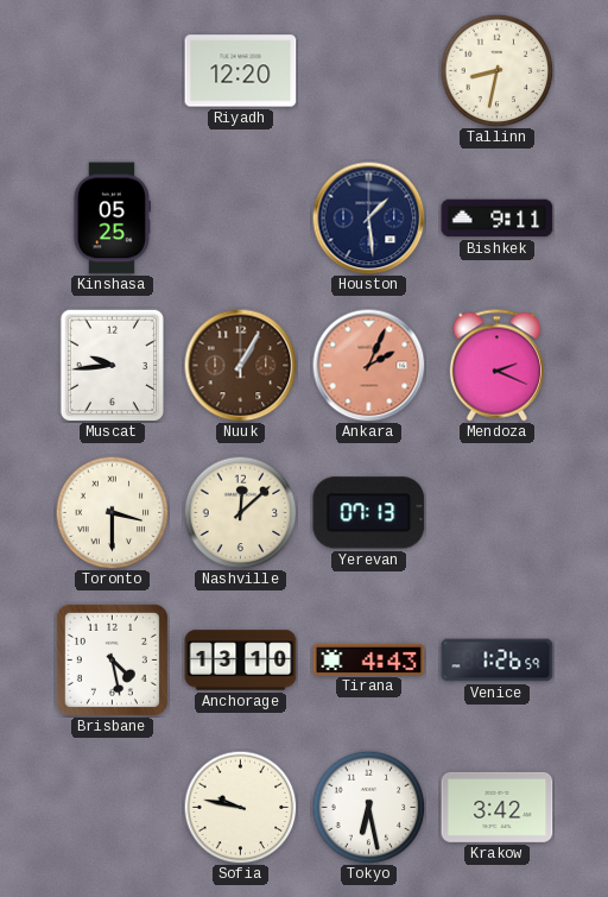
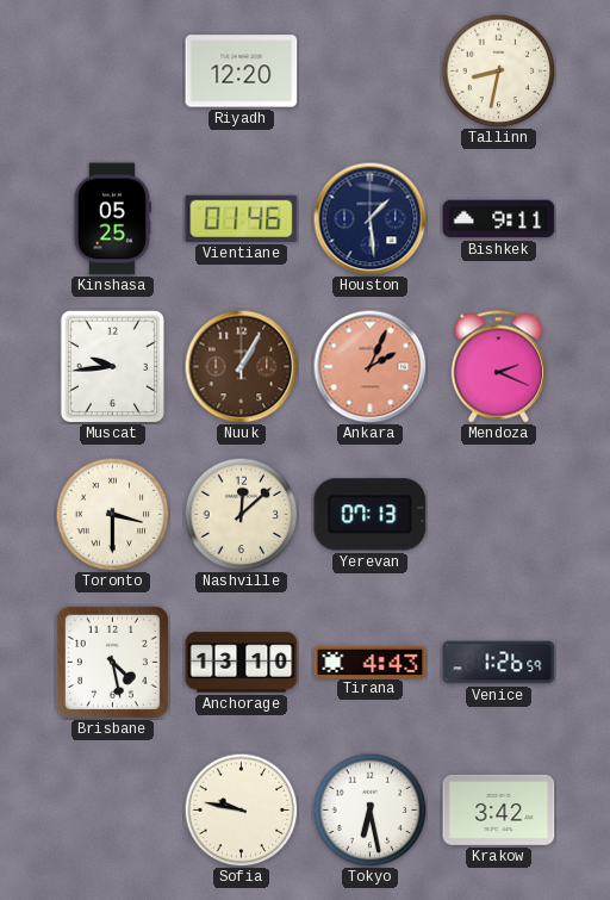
Vientiane: none -> 01:46
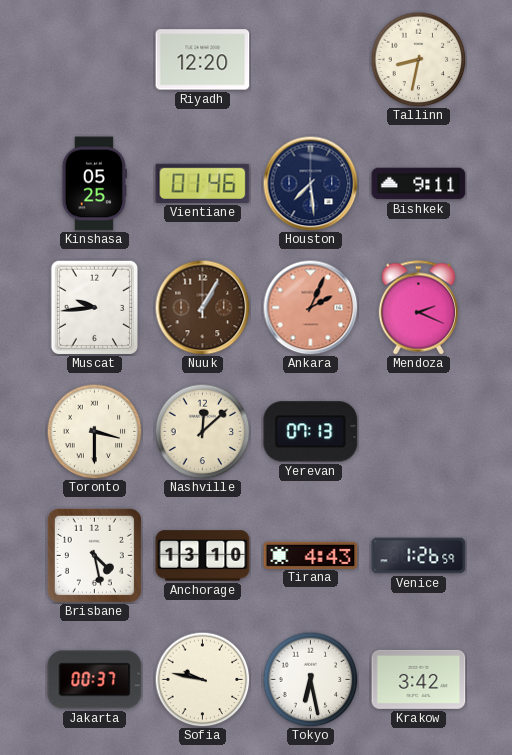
Houston: 1:29 -> 7:29
Jakarta: none -> 00:37
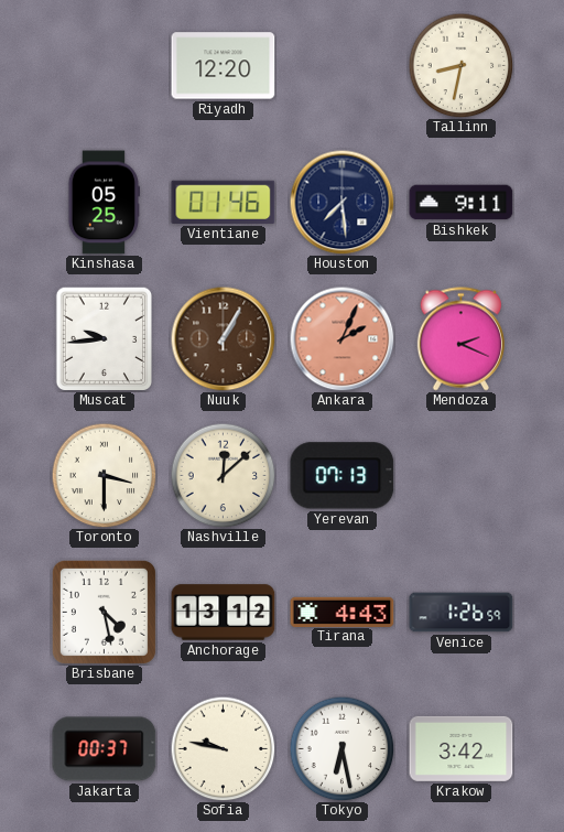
Anchorage: 13:10 -> 13:12
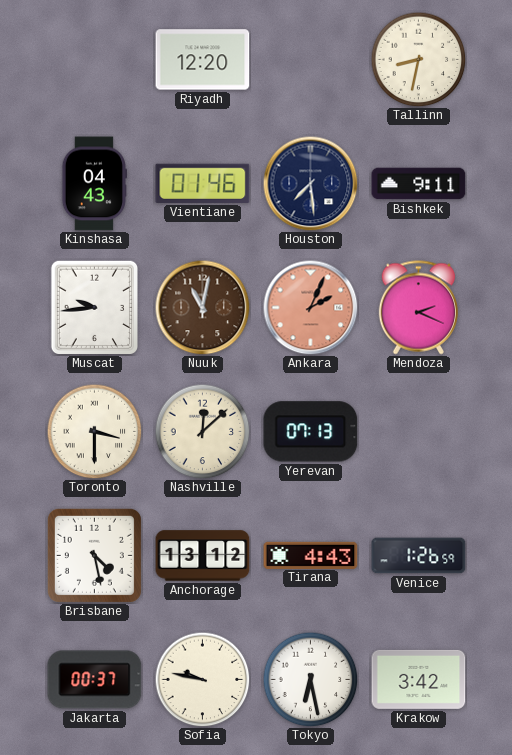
Kinshasa: 05:25 -> 04:43
Nuuk: 1:05 -> 11:02
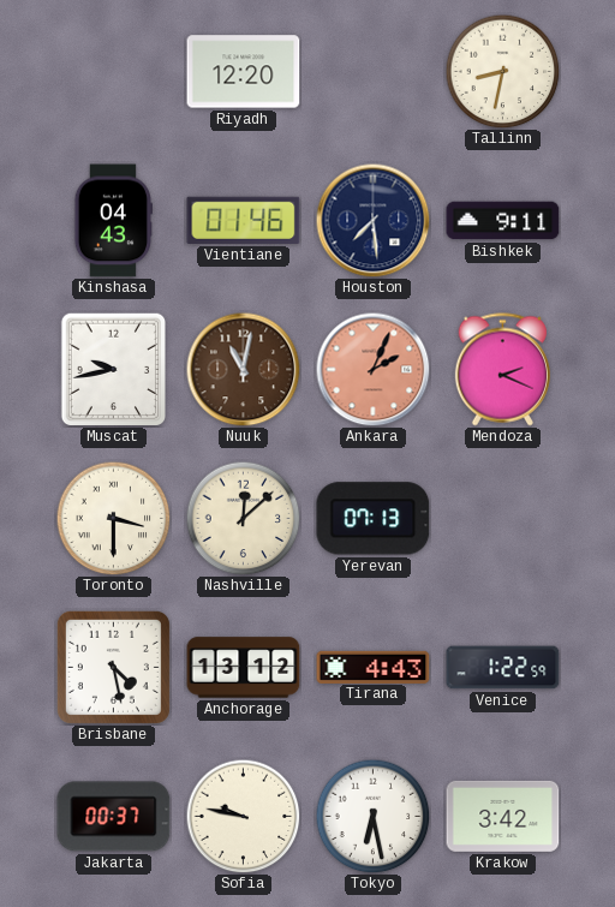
Muscat: 9:44 -> 9:43
Venice: 1:26 -> 1:22
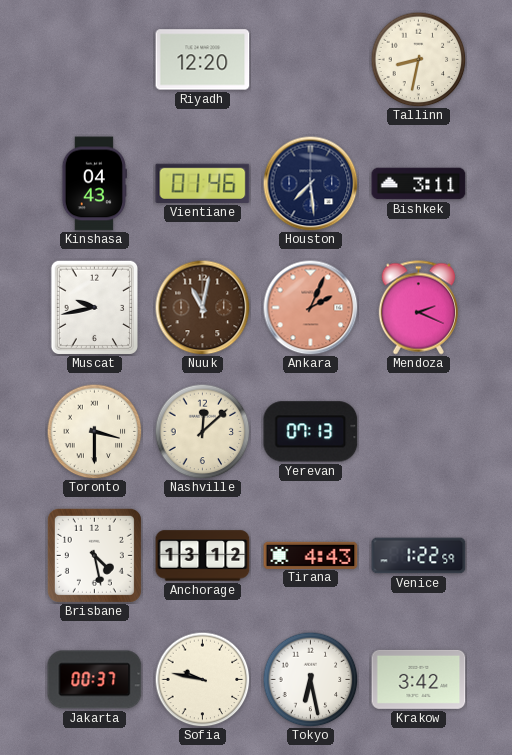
Bishkek: 9:11 -> 3:11
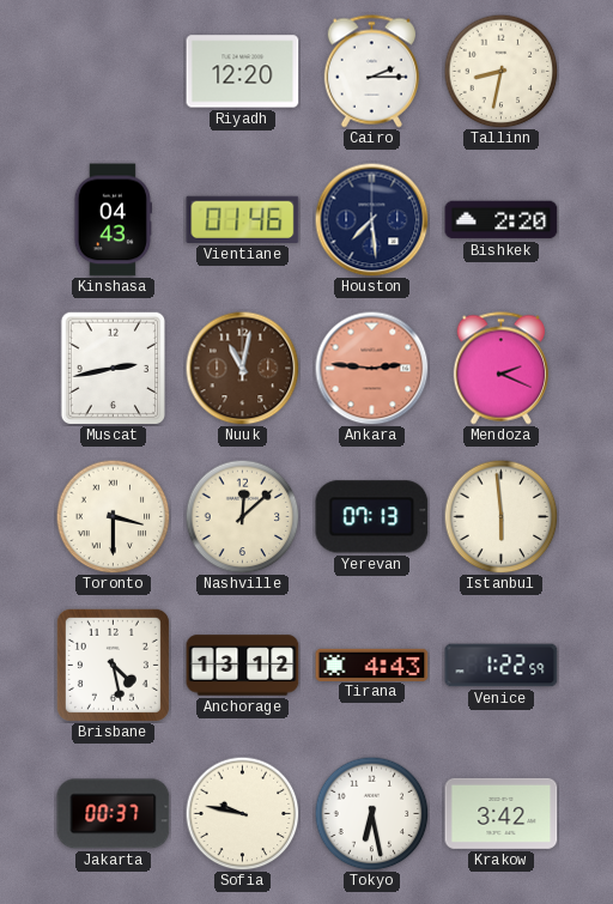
Cairo: none -> 2:15
Bishkek: 3:11 -> 2:20
Muscat: 9:43 -> 2:43
Ankara: 2:04 -> 2:46
Istanbul: none -> 5:59
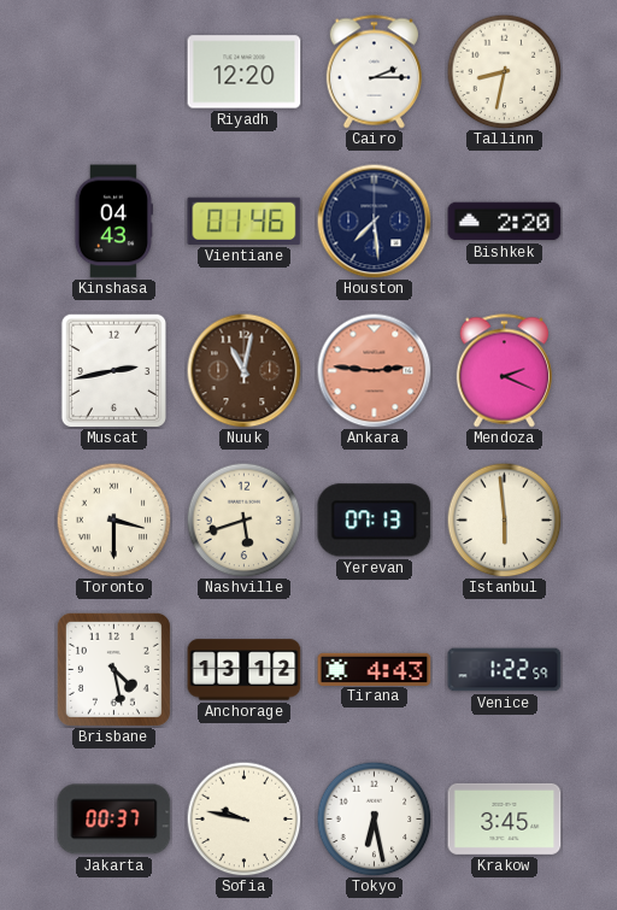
Nashville: 12:08 -> 5:42
Krakow: 3:42 -> 3:45
